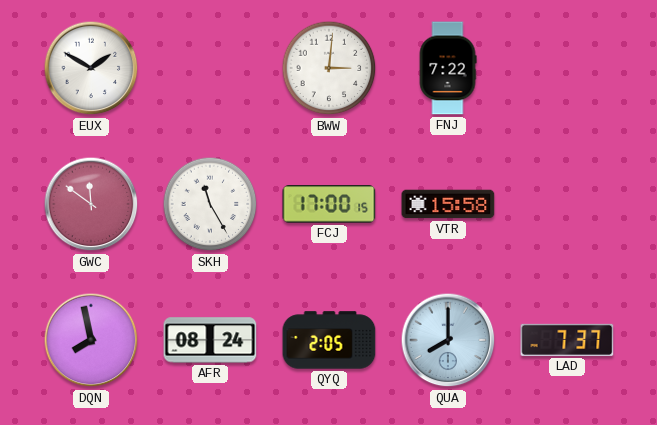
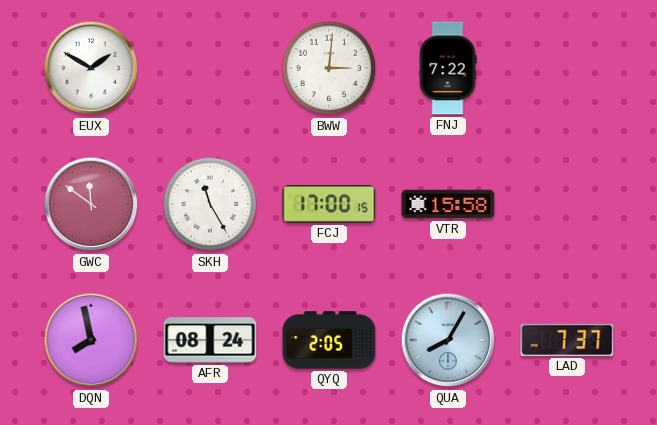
QUA: 8:00 -> 8:05
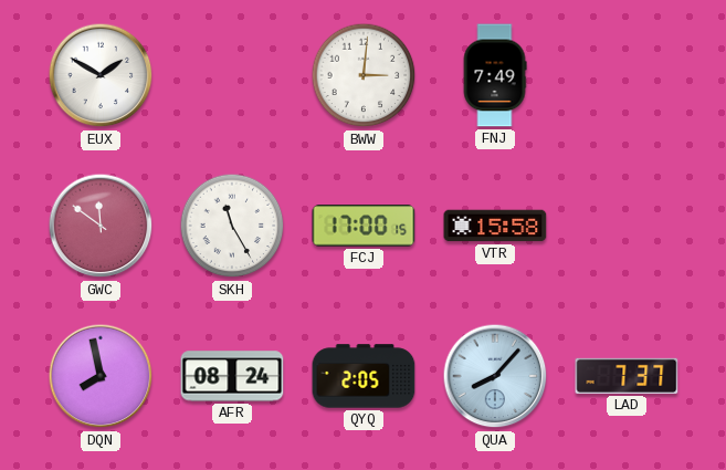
FNJ: 7:22 -> 7:49
QUA: 8:05 -> 8:07
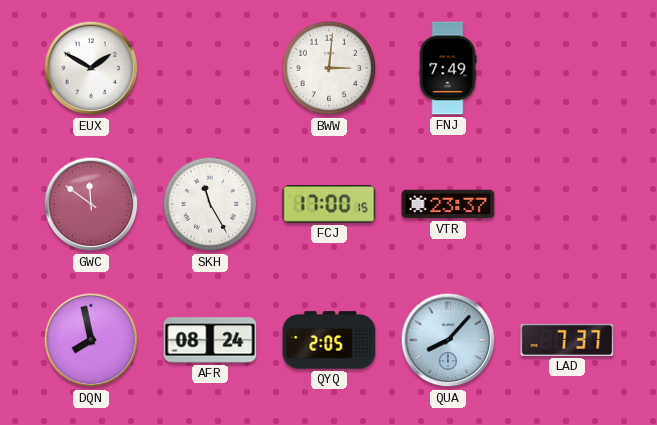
VTR: 15:58 -> 23:37
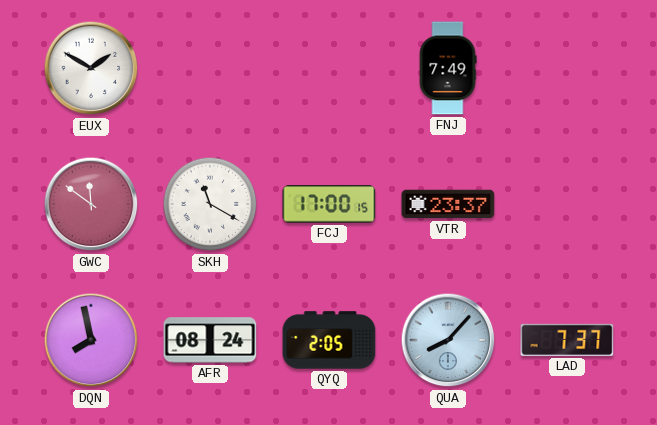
BWW: 3:01 -> none
SKH: 11:25 -> 11:20
